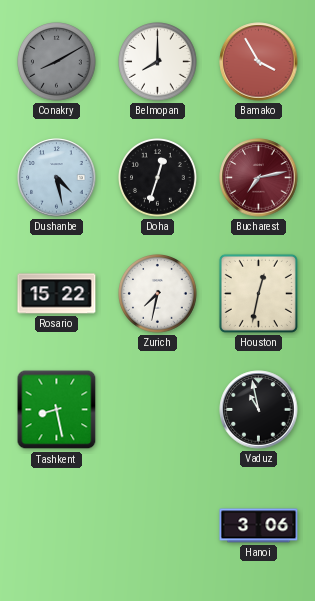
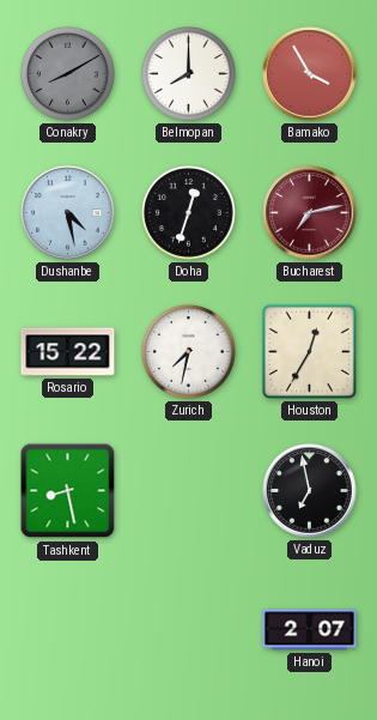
Houston: 12:32 -> 12:35
Vaduz: 10:58 -> 6:58
Hanoi: 3:06 -> 2:07
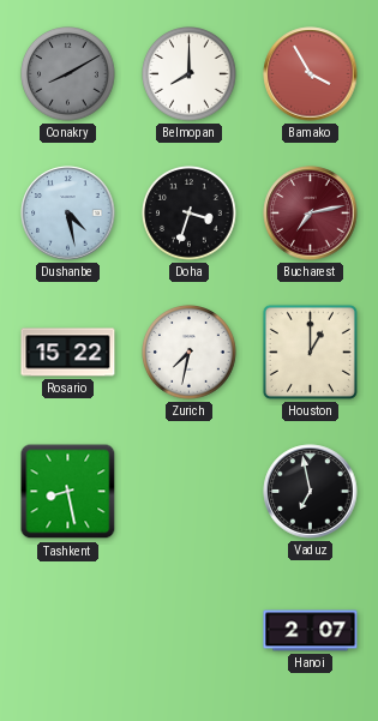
Doha: 12:33 -> 3:33
Houston: 12:35 -> 1:00
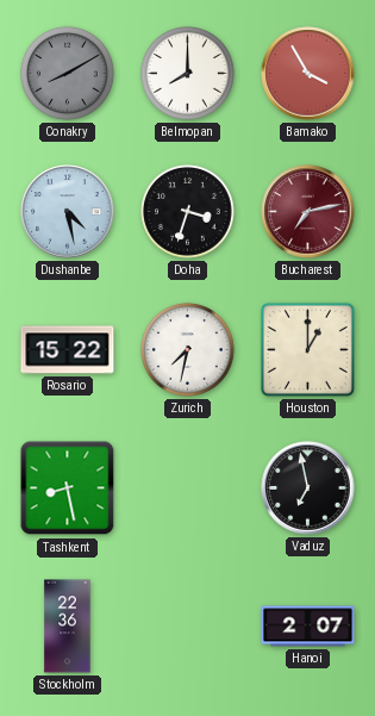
Stockholm: none -> 22:36
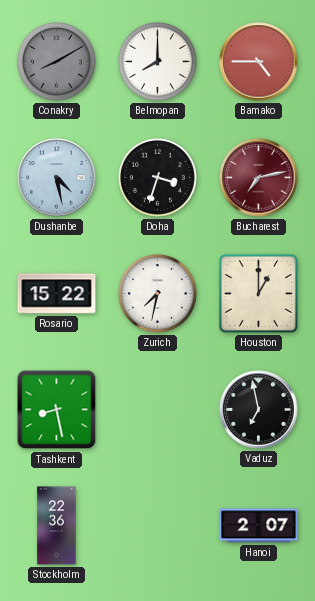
Bamako: 3:55 -> 4:45
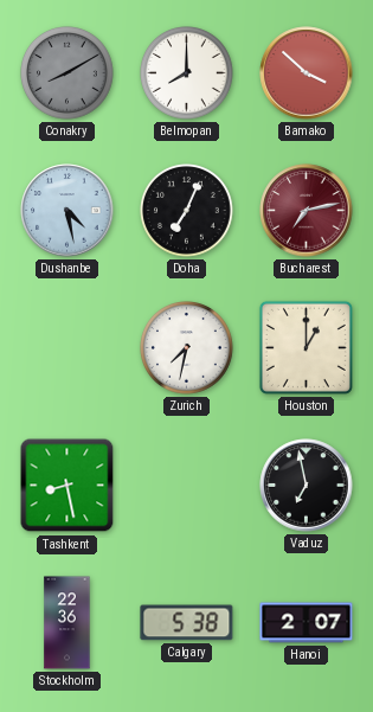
Bamako: 4:45 -> 3:52
Doha: 3:33 -> 7:04
Rosario: 15:22 -> none
Calgary: none -> 5:38
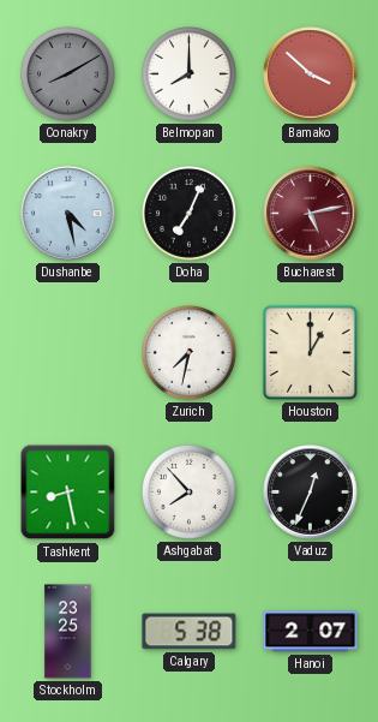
Bucharest: 7:13 -> 5:13
Ashgabat: none -> 7:53
Vaduz: 6:58 -> 12:34
Stockholm: 22:36 -> 23:25
